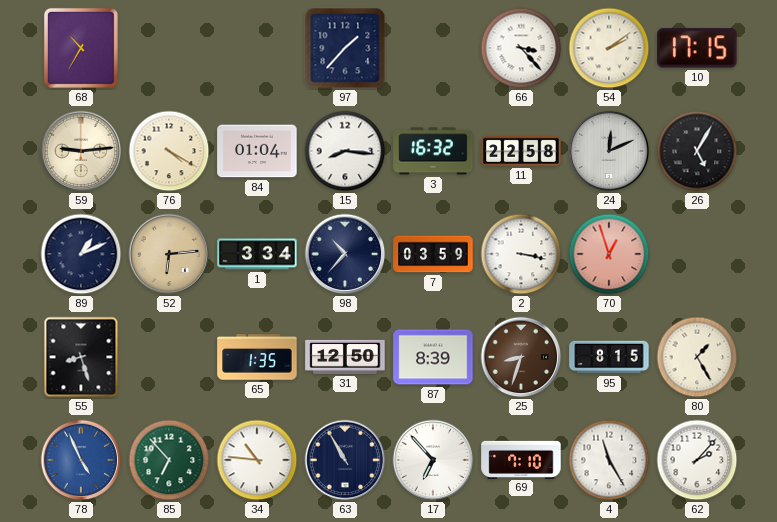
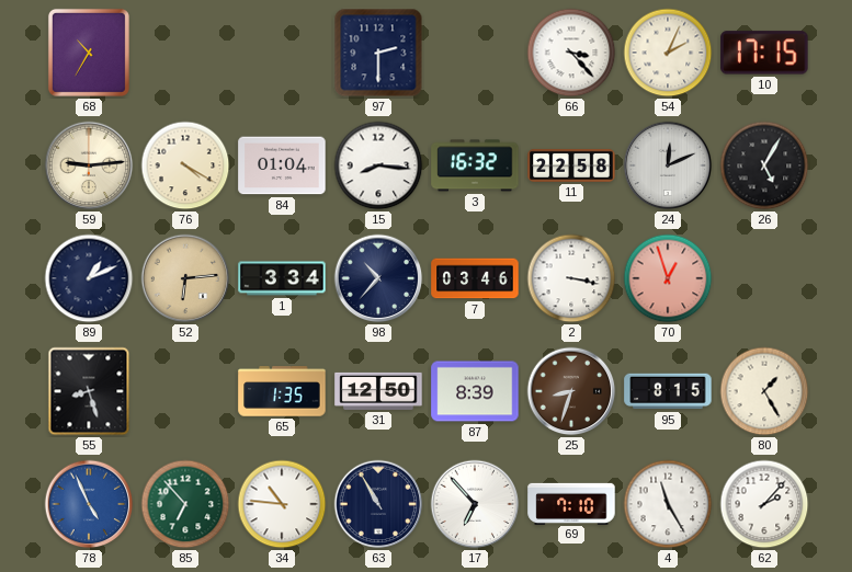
97: 1:37 -> 2:30
54: 2:09 -> 2:04
7: 03:59 -> 03:46
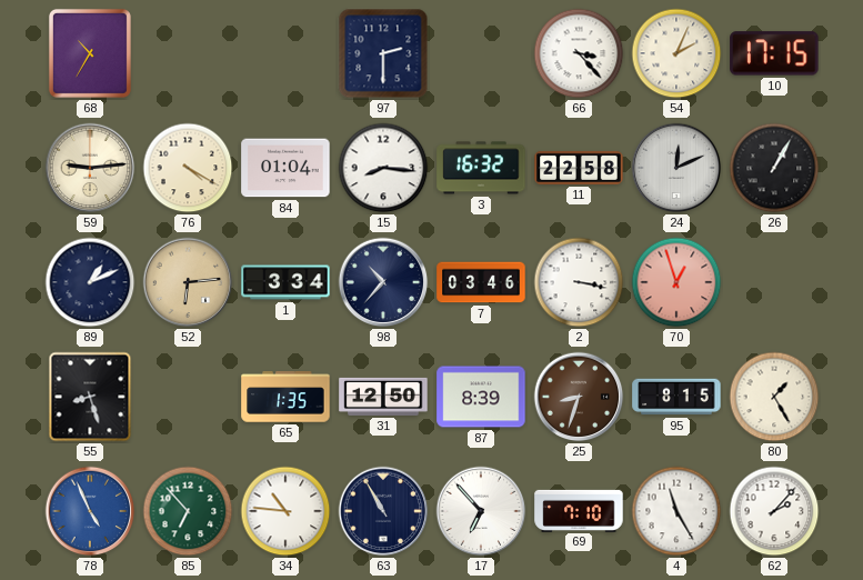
26: 5:05 -> 1:05
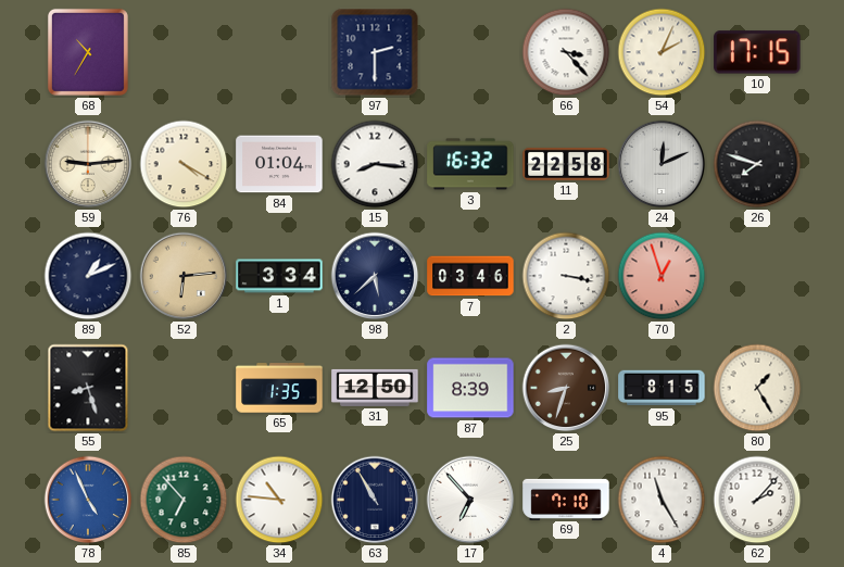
26: 1:05 -> 7:48
98: 10:37 -> 5:38
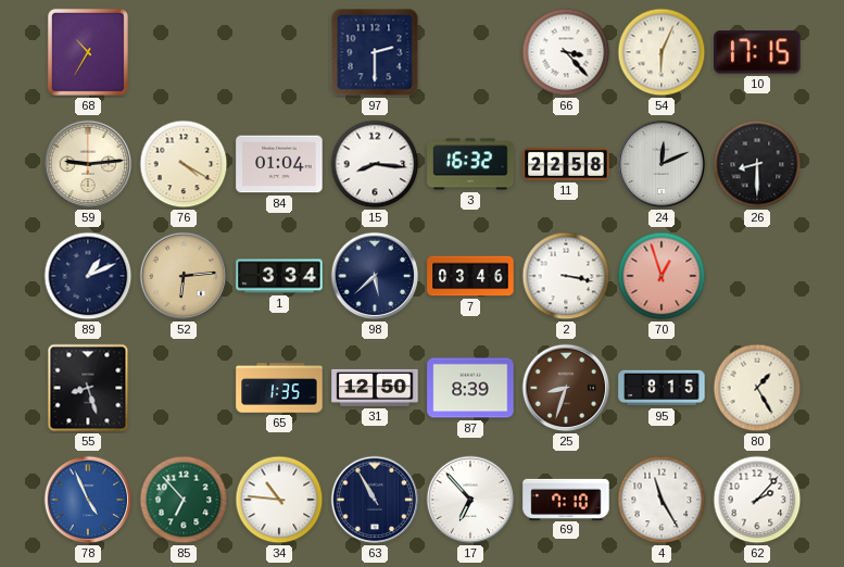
54: 2:04 -> 6:04
26: 7:48 -> 8:30
